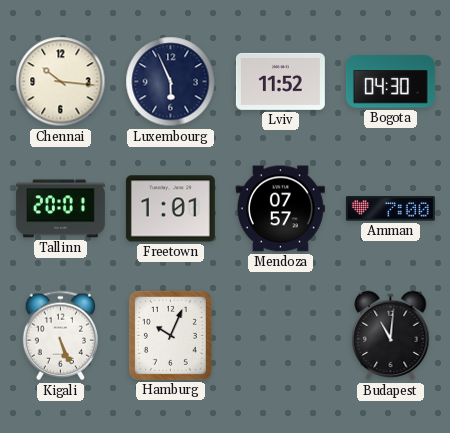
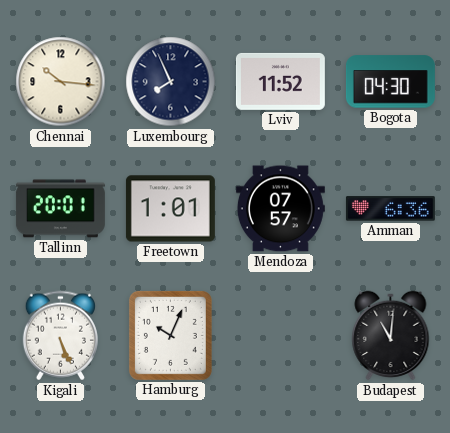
Luxembourg: 5:56 -> 7:56
Amman: 7:00 -> 6:36
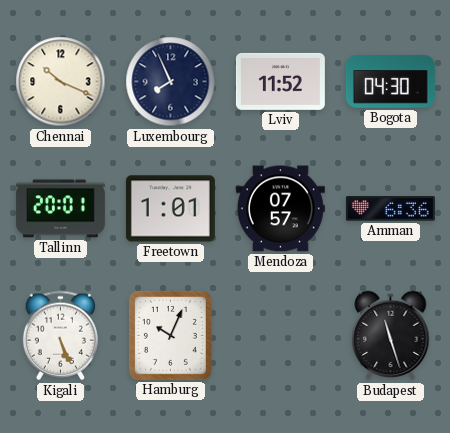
Chennai: 10:16 -> 10:19
Budapest: 11:01 -> 11:27
